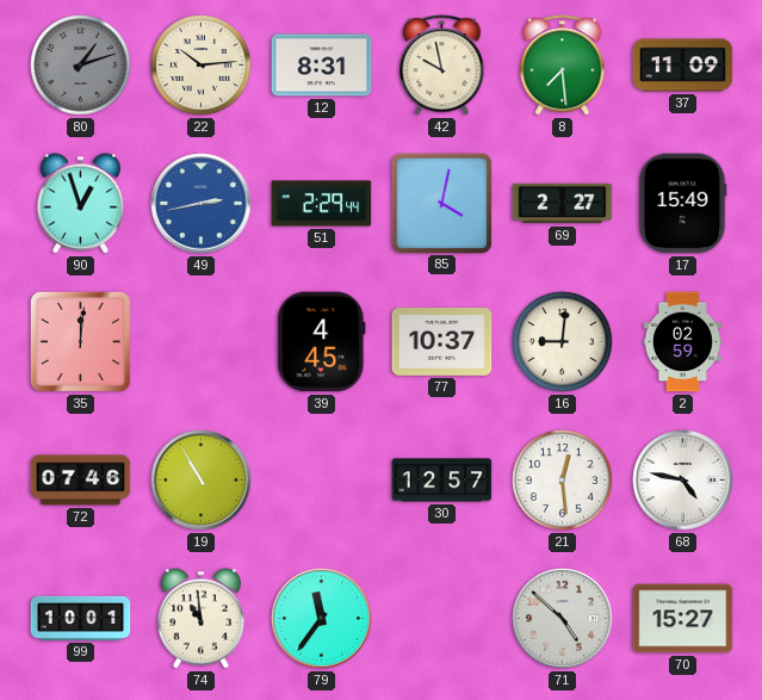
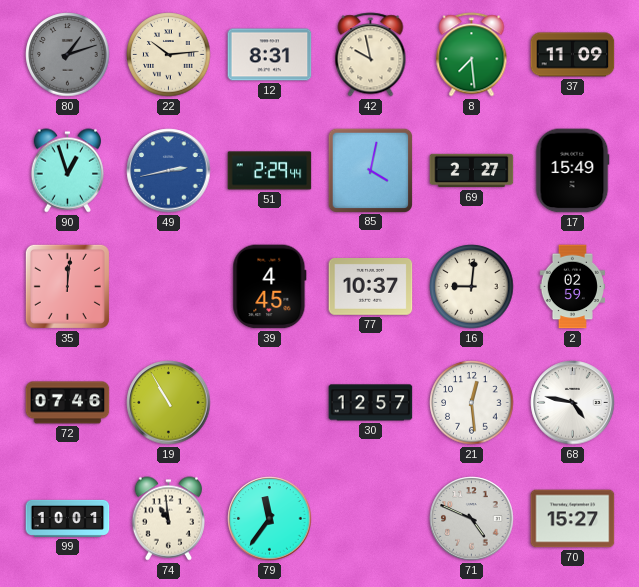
71: 4:52 -> 4:49
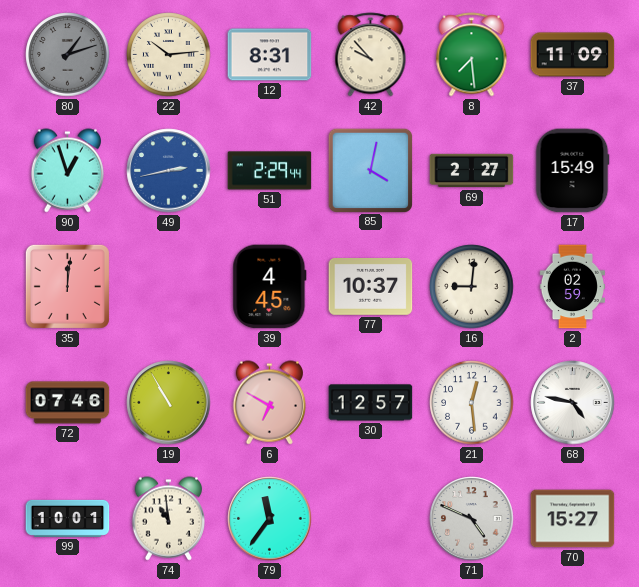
42: 9:58 -> 9:53
6: none -> 6:50
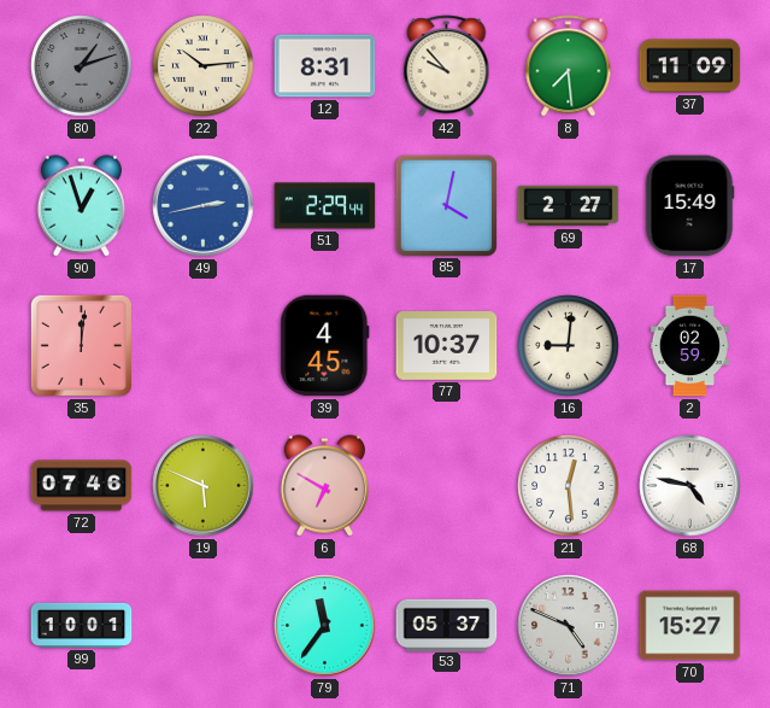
19: 10:55 -> 5:49
30: 12:57 -> none
74: 10:59 -> none
53: none -> 05:37
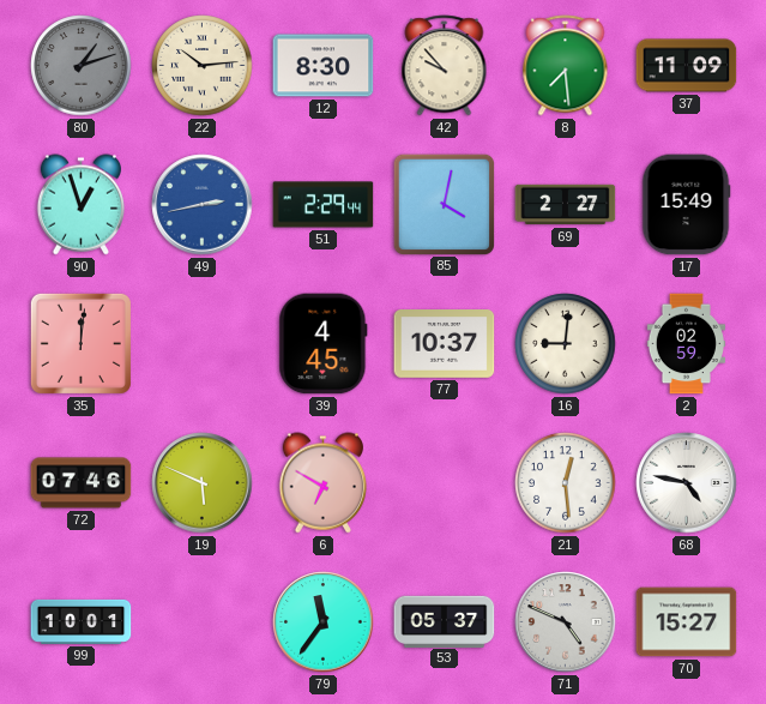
12: 8:31 -> 8:30
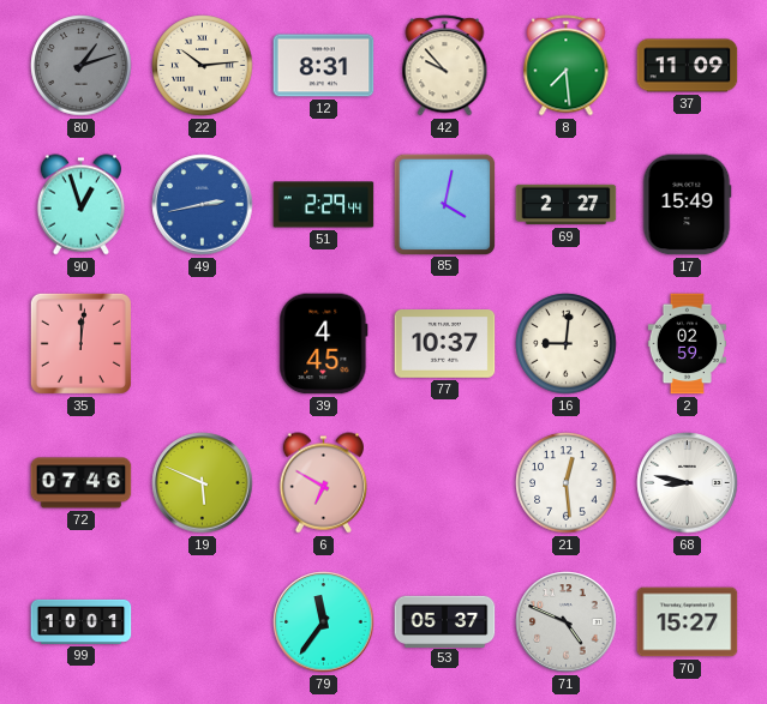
12: 8:30 -> 8:31
68: 4:47 -> 8:47
